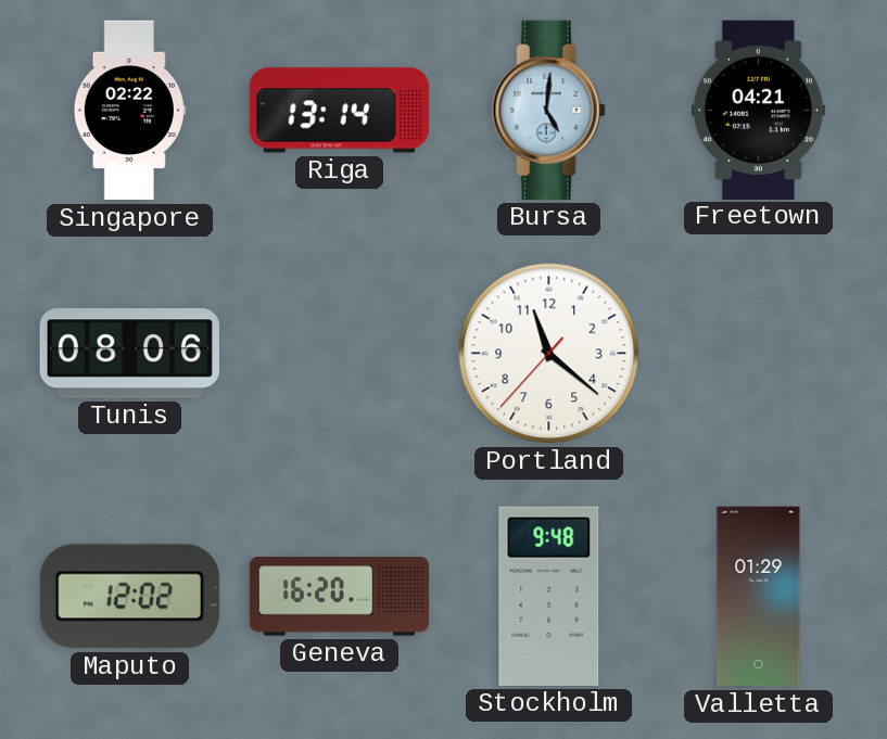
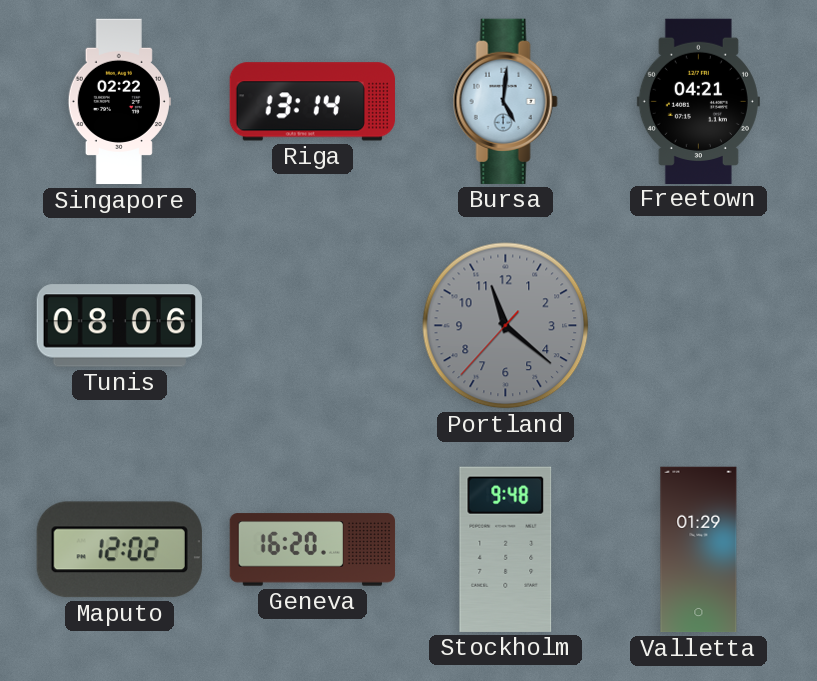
Portland dial: white -> grey
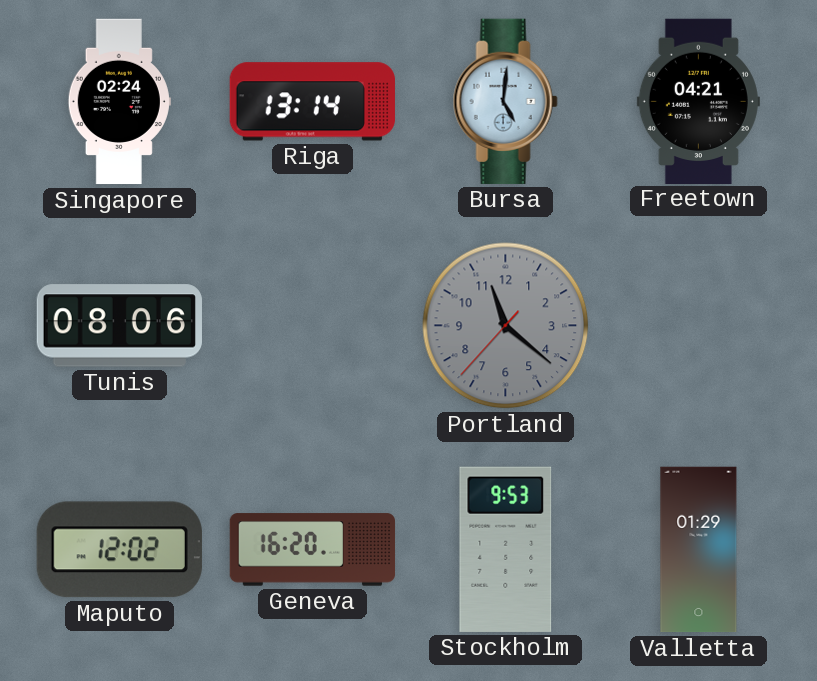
Singapore: 02:22 -> 02:24
Stockholm: 9:48 -> 9:53
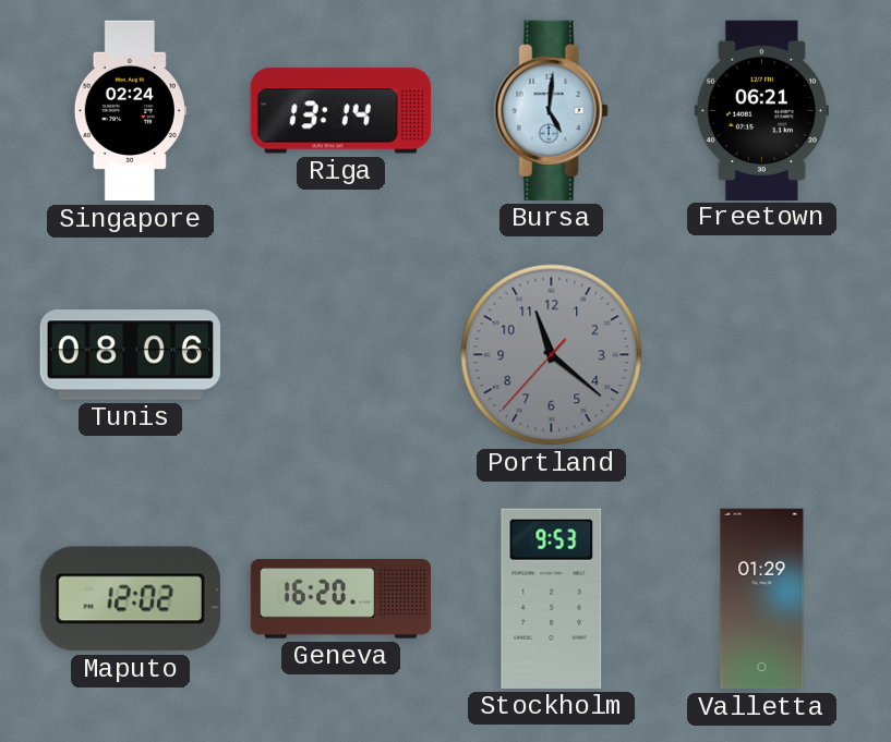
Freetown: 04:21 -> 06:21
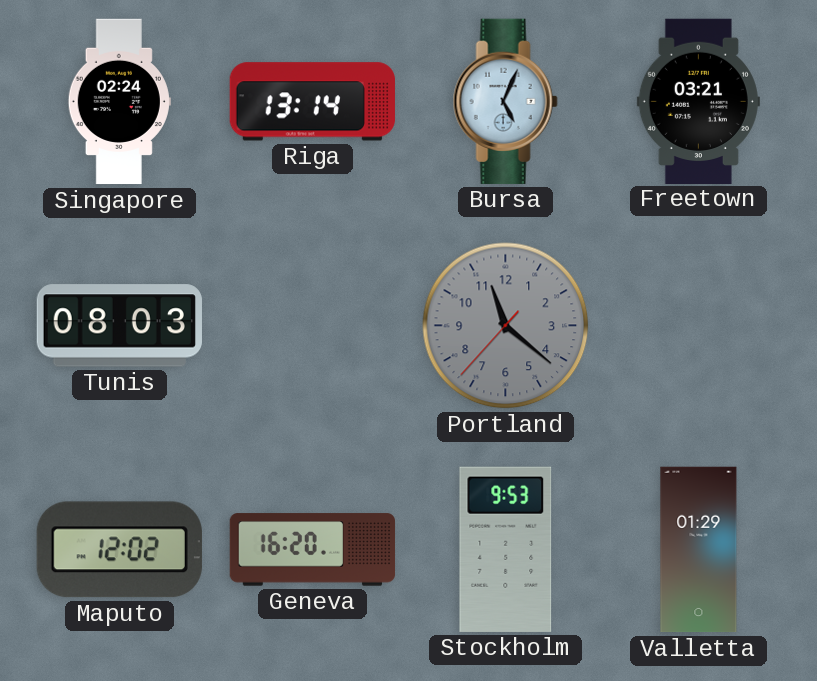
Bursa: 5:01 -> 5:04
Freetown: 06:21 -> 03:21
Tunis: 08:06 -> 08:03
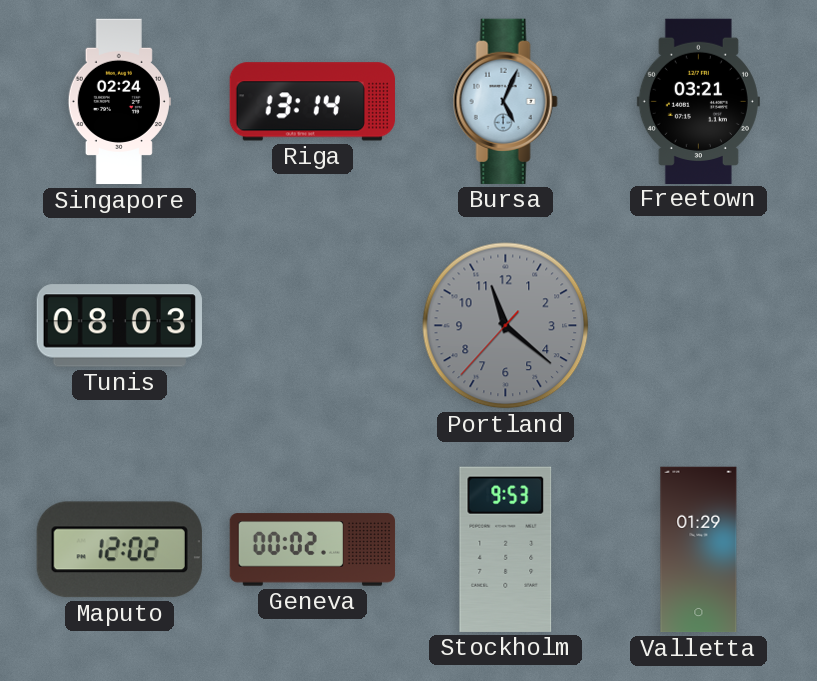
Geneva: 16:20 -> 00:02
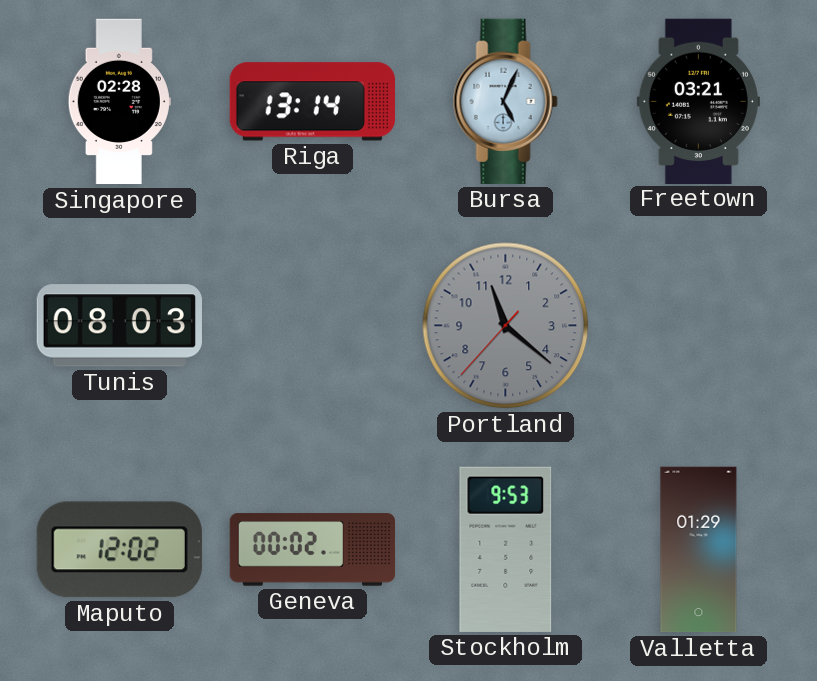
Singapore: 02:24 -> 02:28
